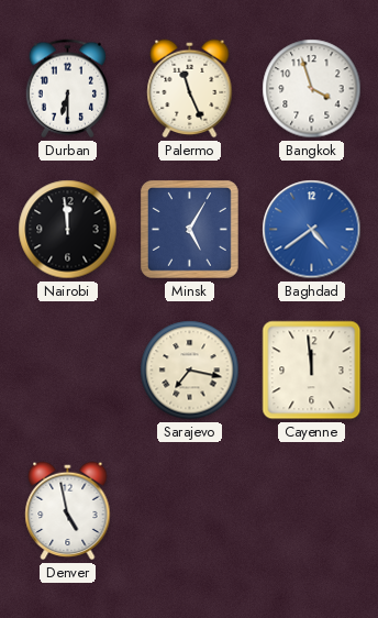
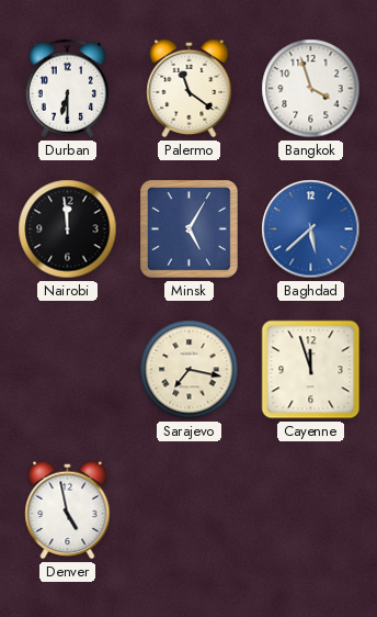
Palermo: 11:26 -> 11:21
Baghdad: 4:39 -> 5:38
Cayenne: 11:59 -> 11:57
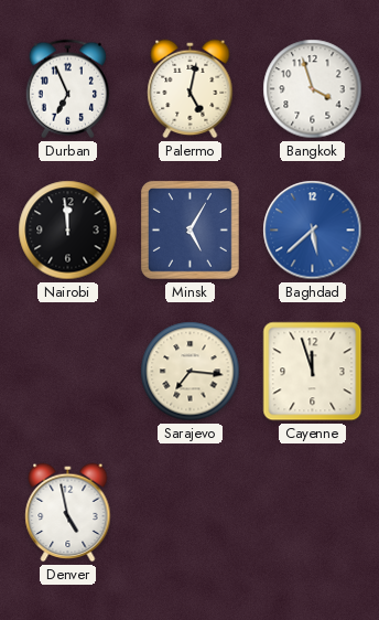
Durban: 6:30 -> 6:56
Palermo: 11:21 -> 5:02
Sarajevo: 7:17 -> 7:16
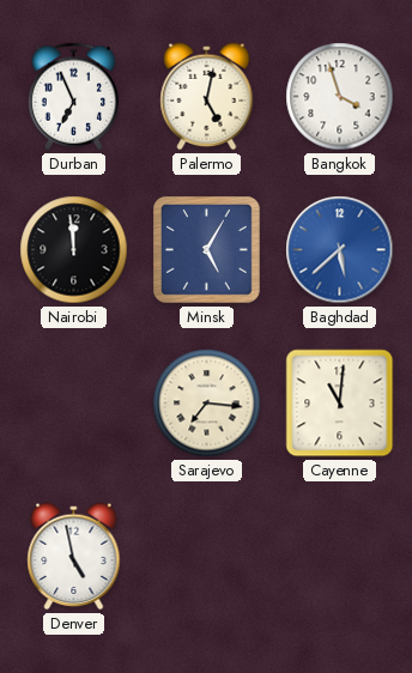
Cayenne: 11:57 -> 11:01
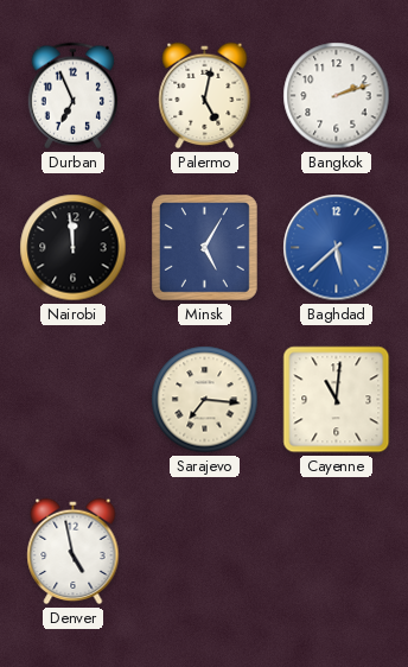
Bangkok: 3:57 -> 2:12
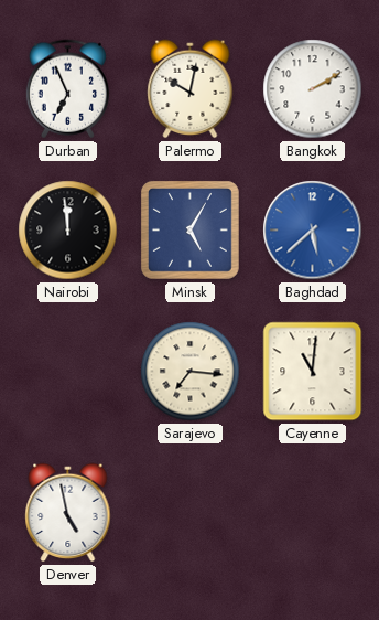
Palermo: 5:02 -> 10:02
Bangkok: 2:12 -> 2:10
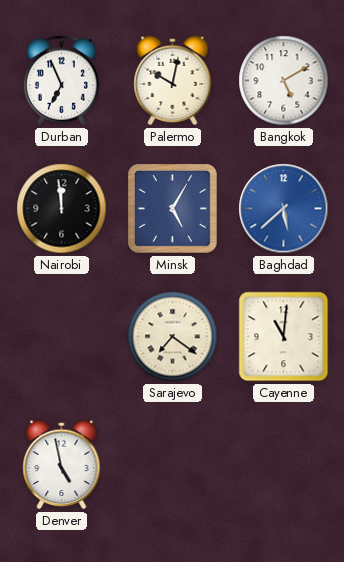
Bangkok: 2:10 -> 5:10
Sarajevo: 7:16 -> 7:21
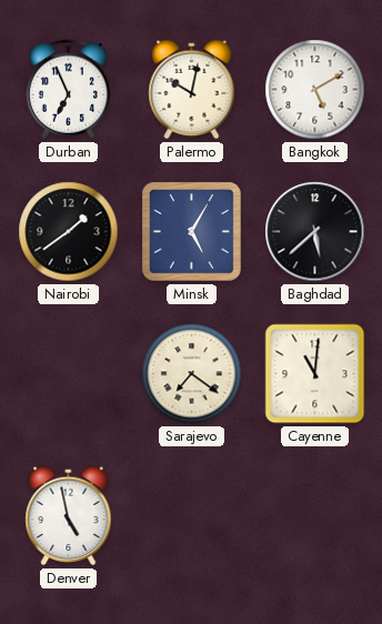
Nairobi: 11:59 -> 1:39
Baghdad dial: blue -> black
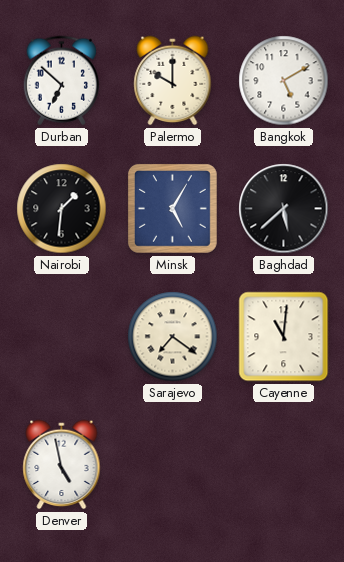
Durban: 6:56 -> 6:52
Palermo: 10:02 -> 10:00
Nairobi: 1:39 -> 1:31
